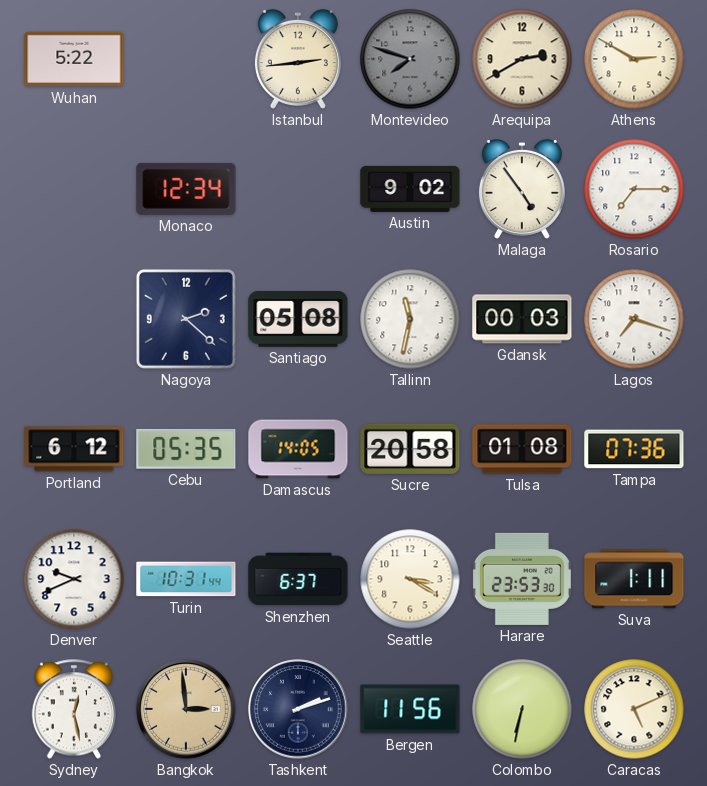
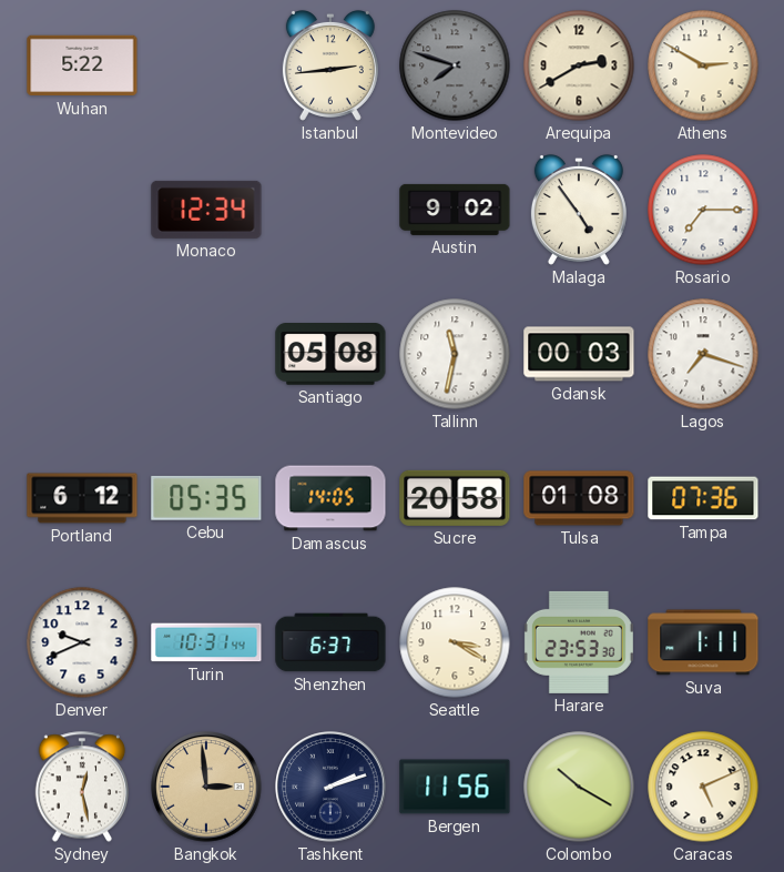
Nagoya: 2:22 -> none
Colombo: 6:32 -> 10:20
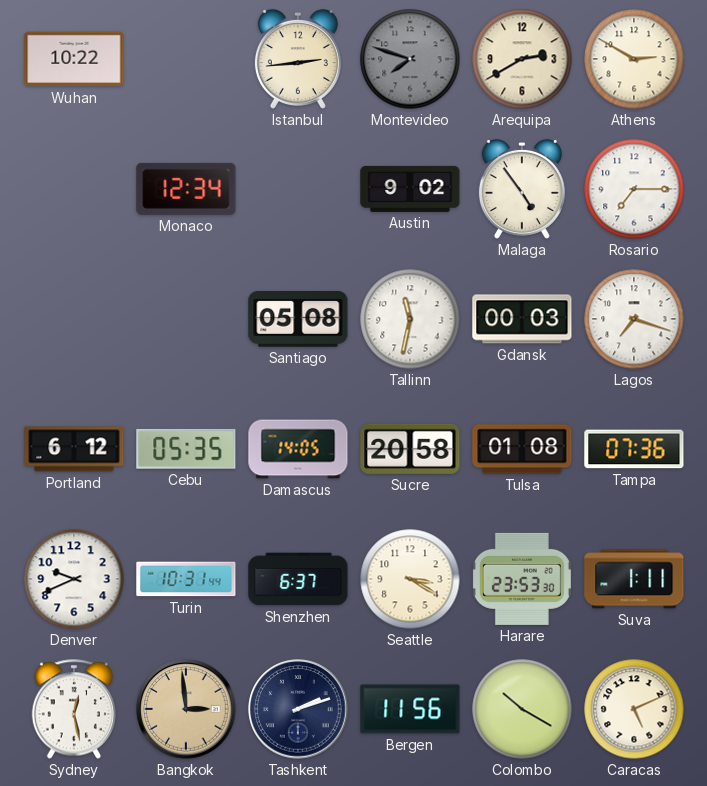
Wuhan: 5:22 -> 10:22
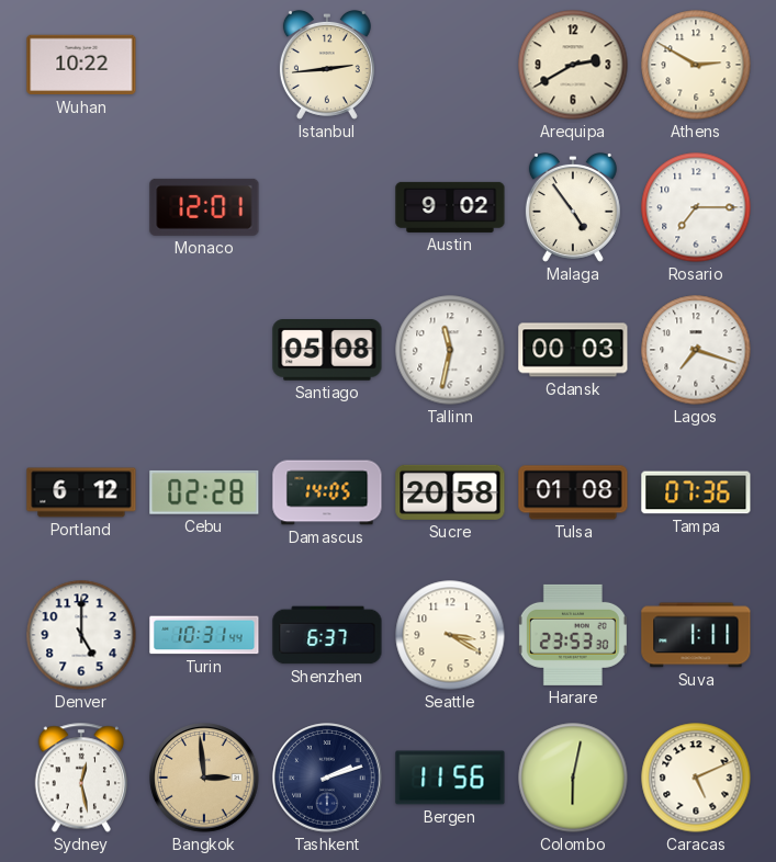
Montevideo: 7:48 -> none
Monaco: 12:34 -> 12:01
Cebu: 05:35 -> 02:28
Denver: 9:41 -> 5:00
Colombo: 10:20 -> 6:02
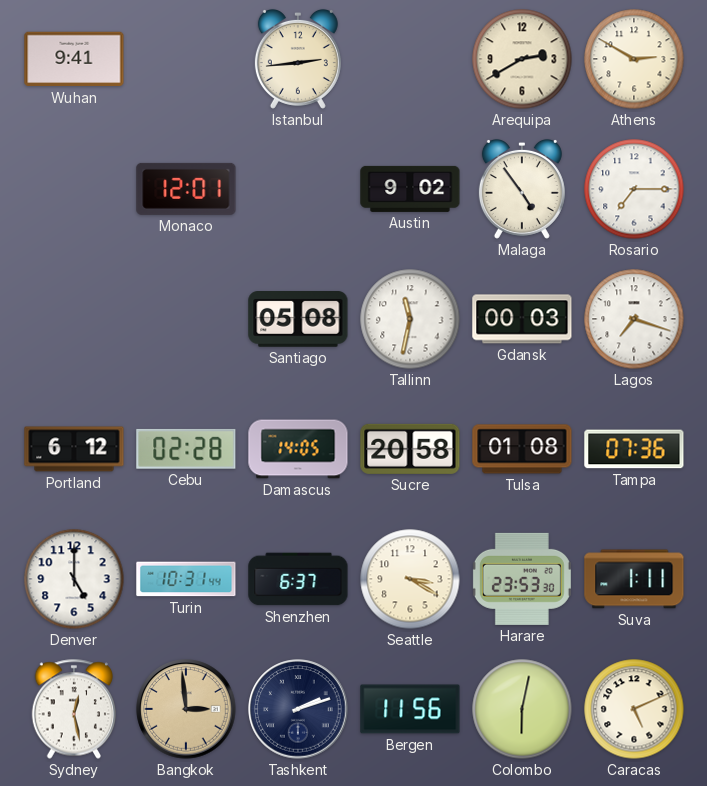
Wuhan: 10:22 -> 9:41
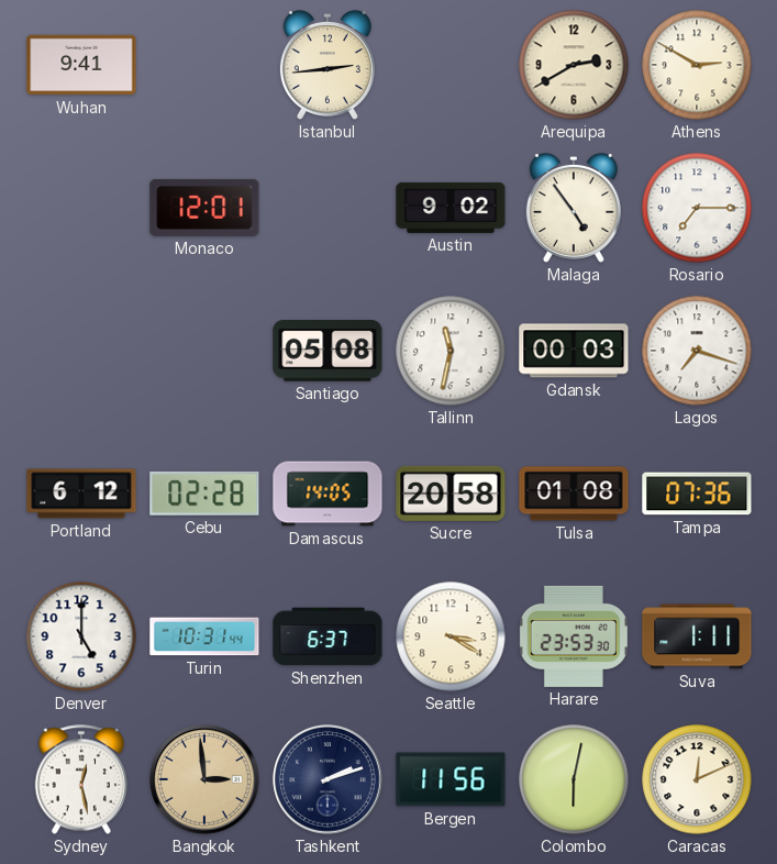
Caracas: 5:11 -> 12:11
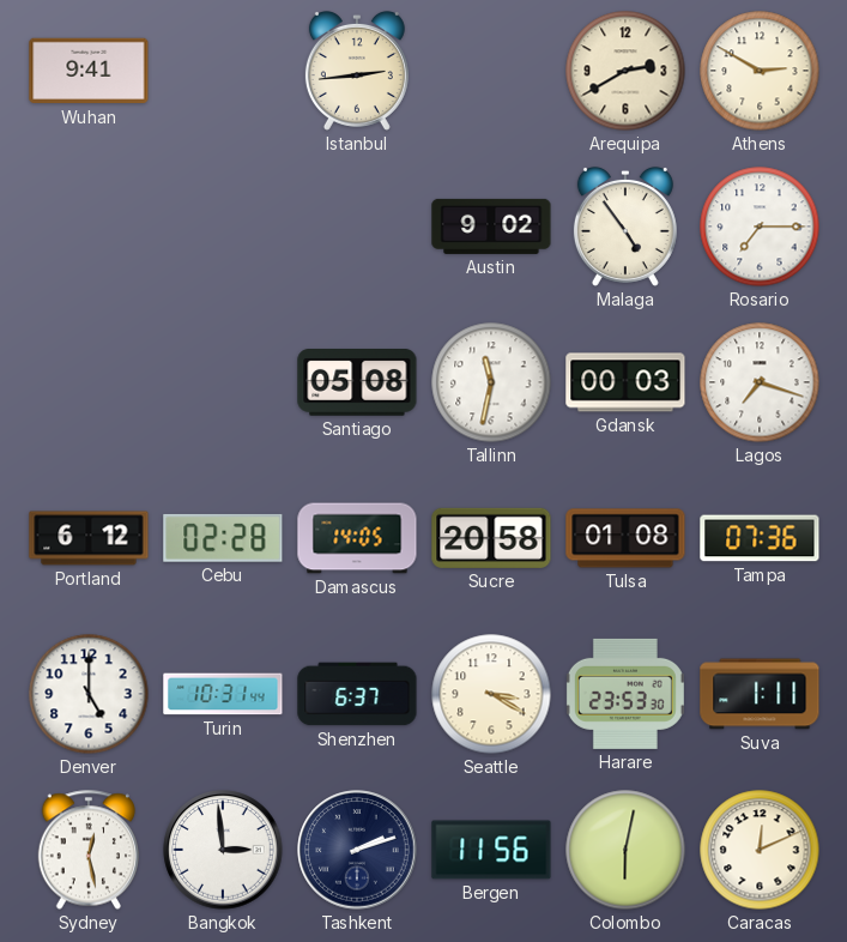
Monaco: 12:01 -> none
Bangkok dial: champagne -> white
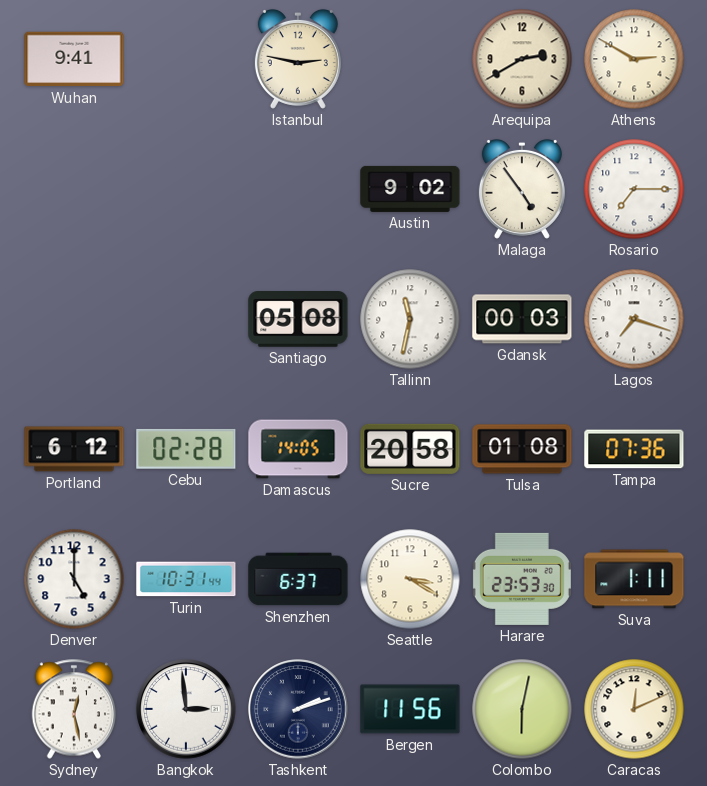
Istanbul: 2:44 -> 2:47
